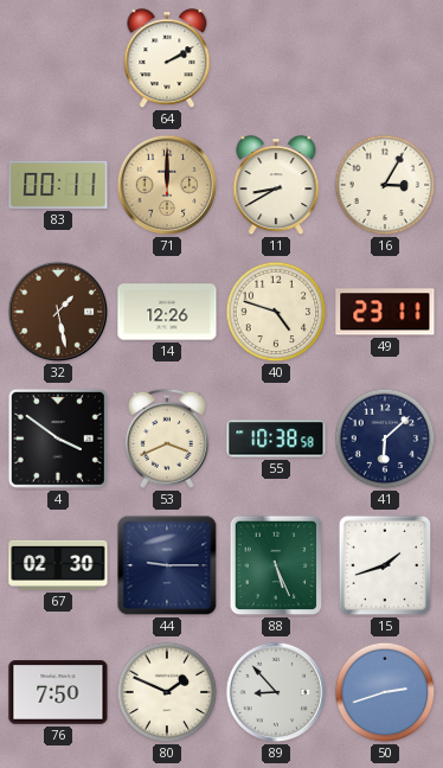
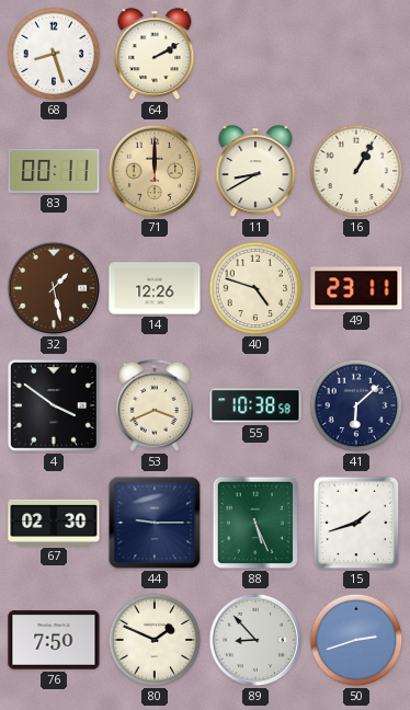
68: none -> 8:27
16: 3:05 -> 1:05
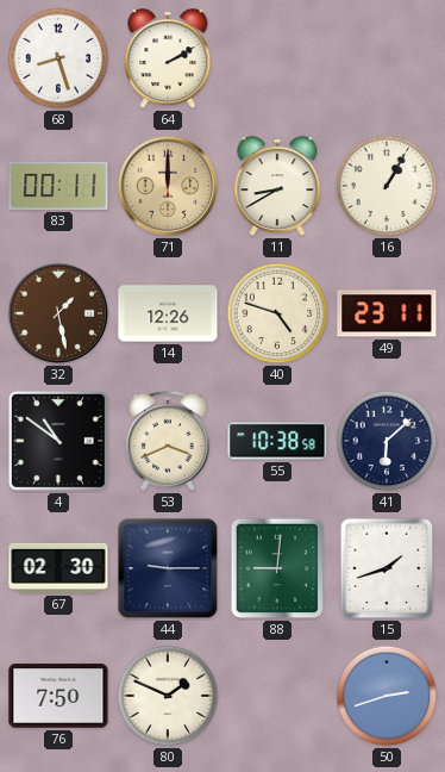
4: 3:51 -> 10:51
88: 5:26 -> 9:01
89: 8:53 -> none
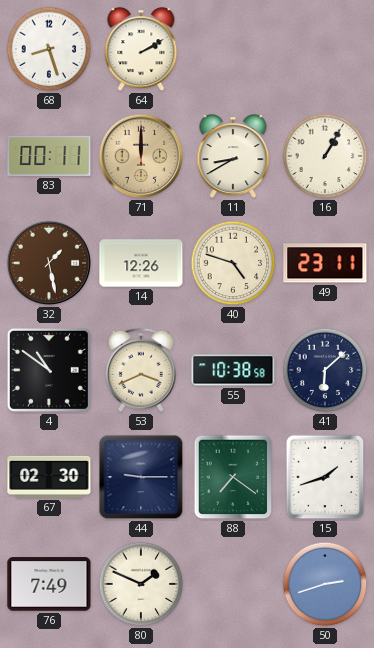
88: 9:01 -> 7:21
76: 7:50 -> 7:49
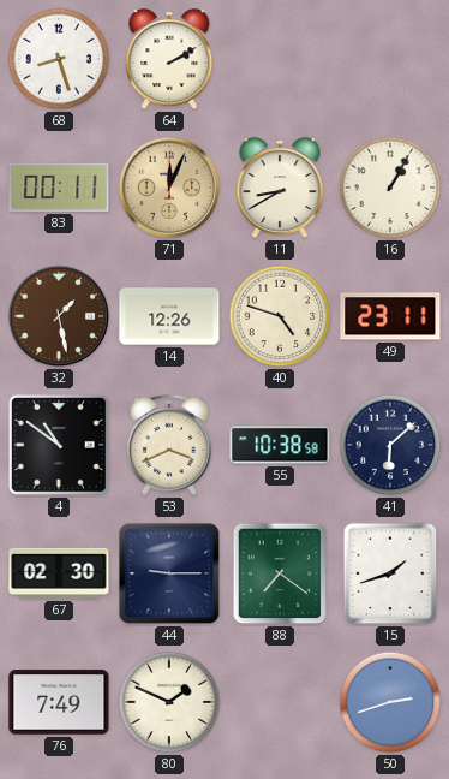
71: 12:00 -> 12:04
